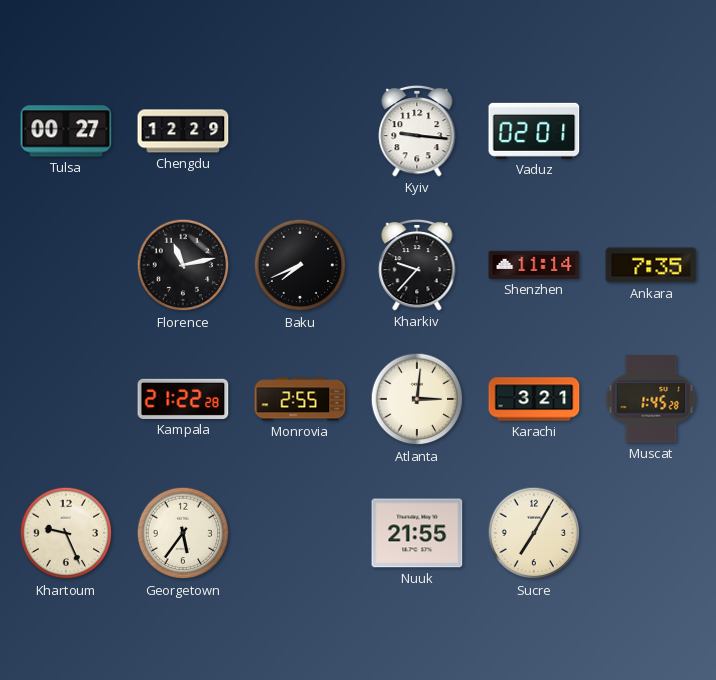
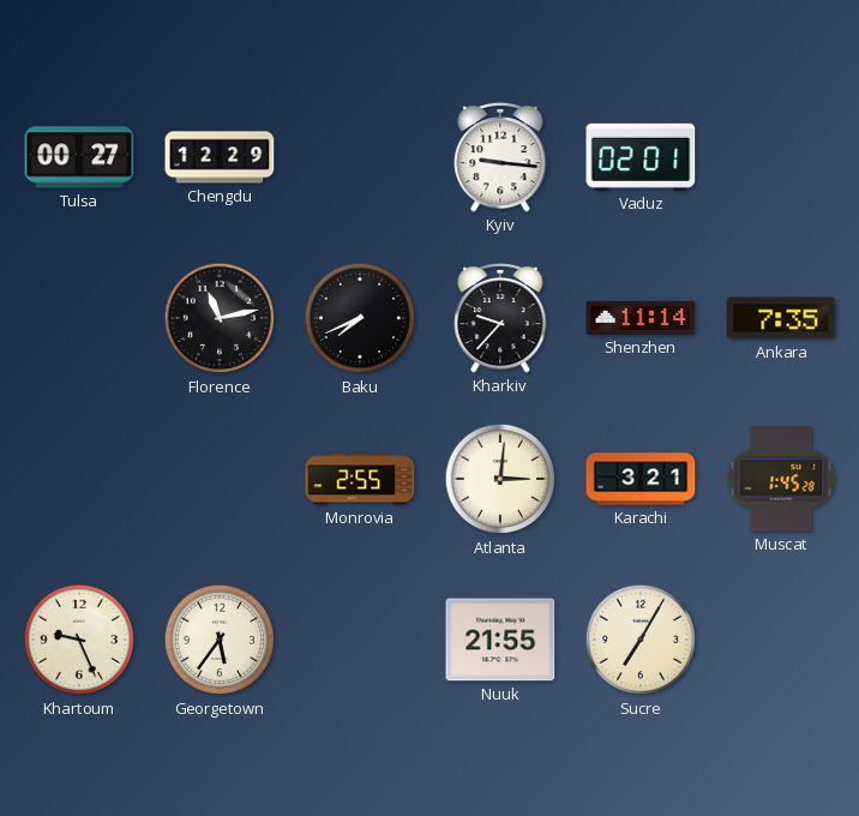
Kampala: 21:22 -> none
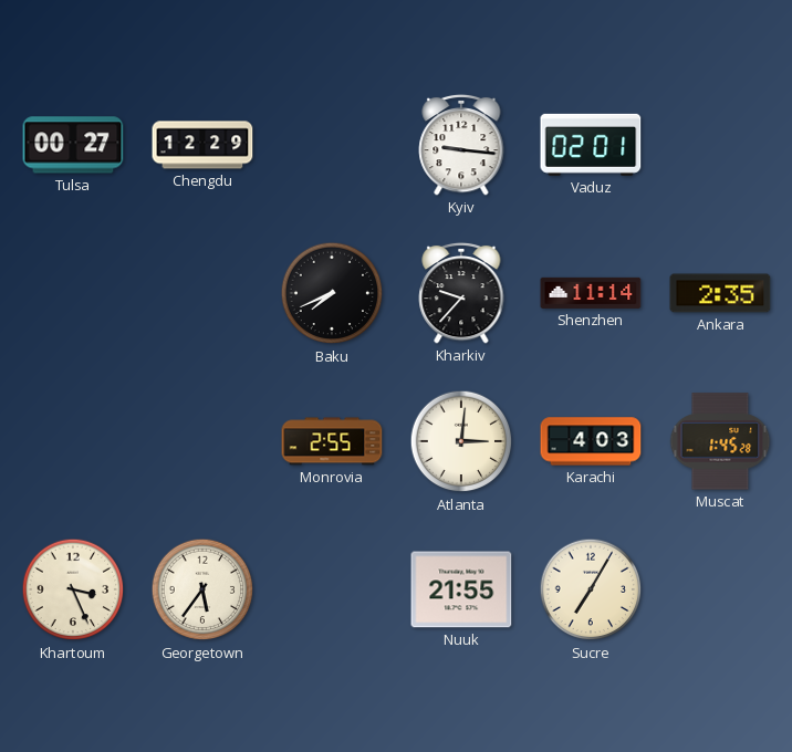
Florence: 11:13 -> none
Ankara: 7:35 -> 2:35
Karachi: 3:21 -> 4:03
Khartoum: 9:26 -> 3:26
